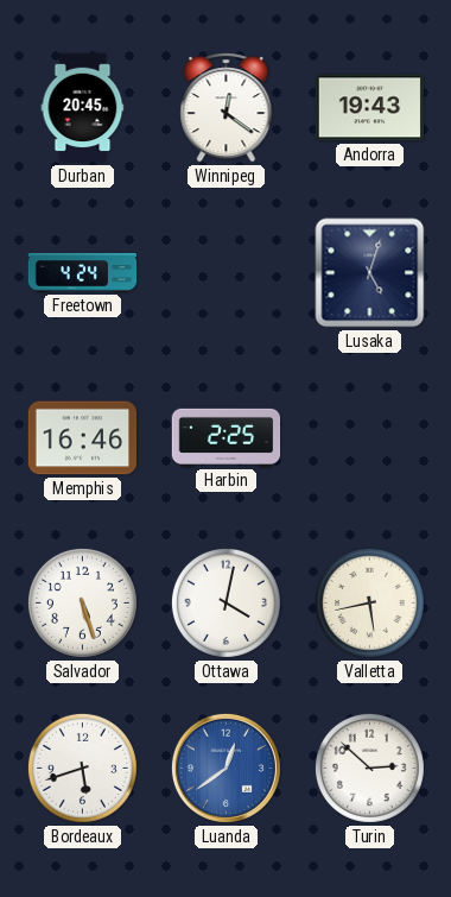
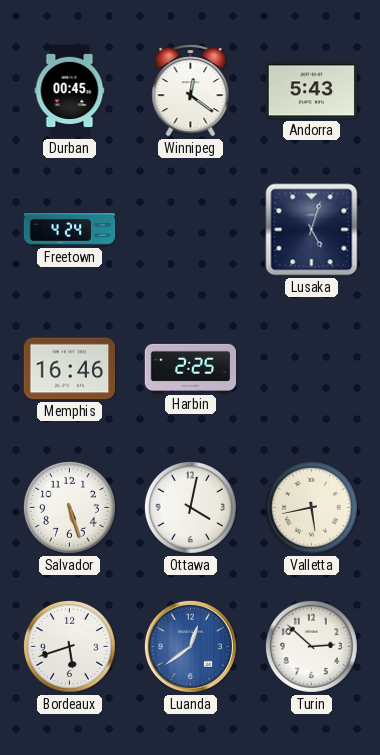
Durban: 20:45 -> 00:45
Andorra: 19:43 -> 5:43
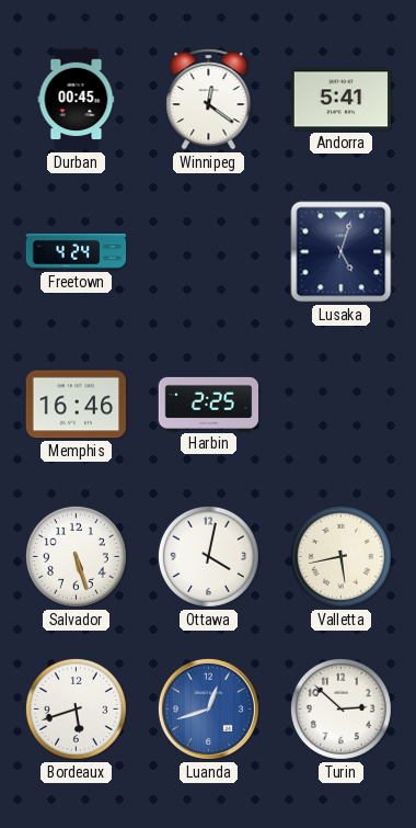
Andorra: 5:43 -> 5:41
Luanda: 12:39 -> 12:42
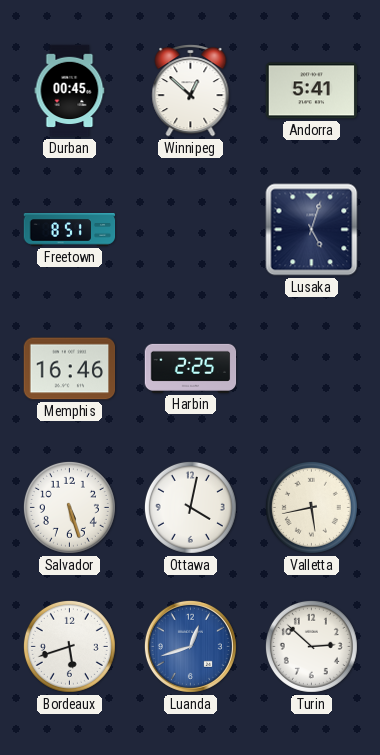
Winnipeg: 12:21 -> 12:52
Freetown: 4:24 -> 8:51
